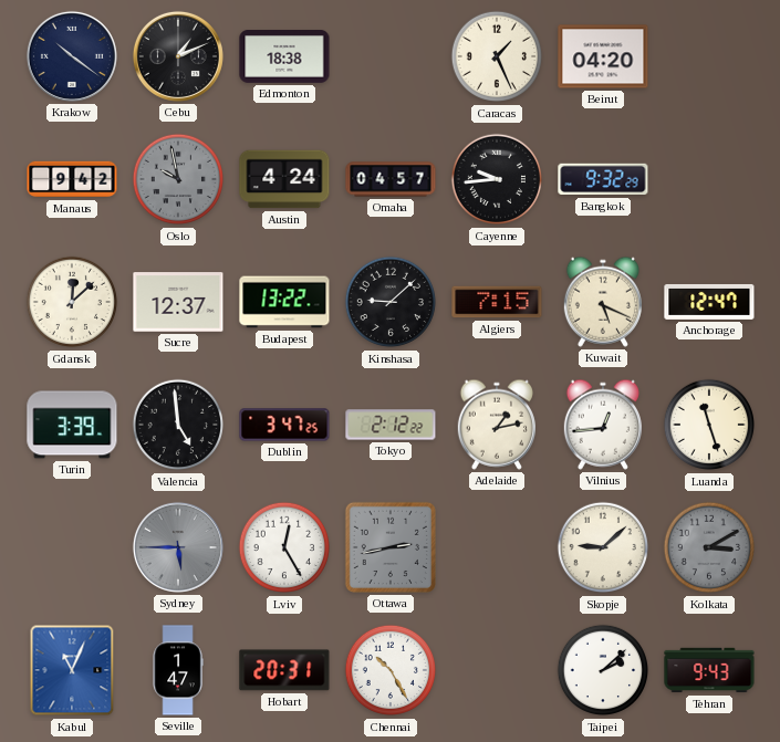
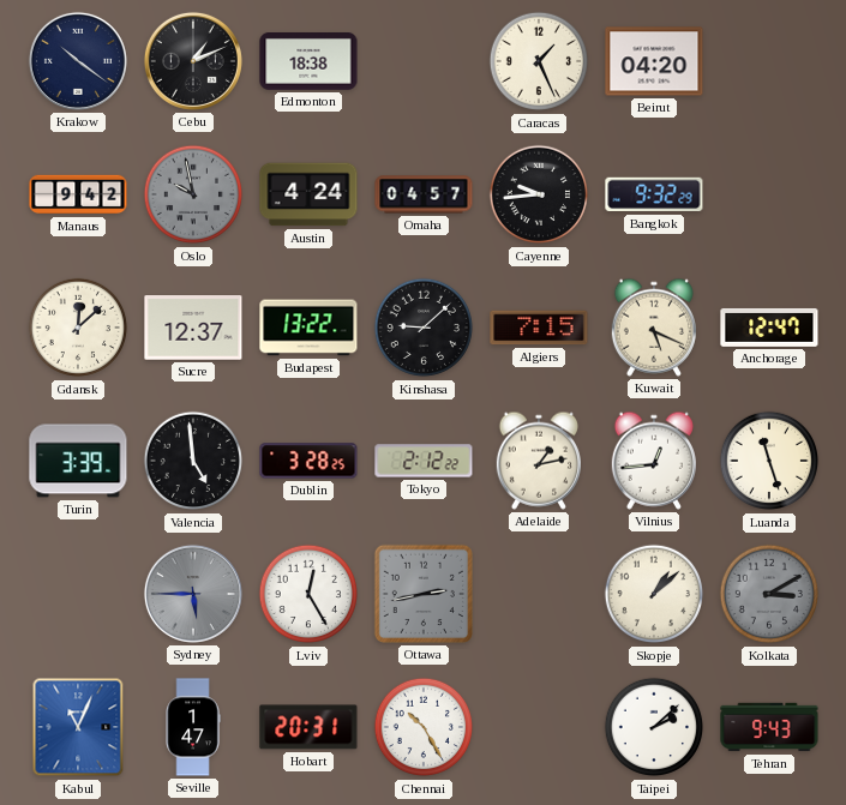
Dublin: 3:47 -> 3:28
Skopje: 9:08 -> 1:08
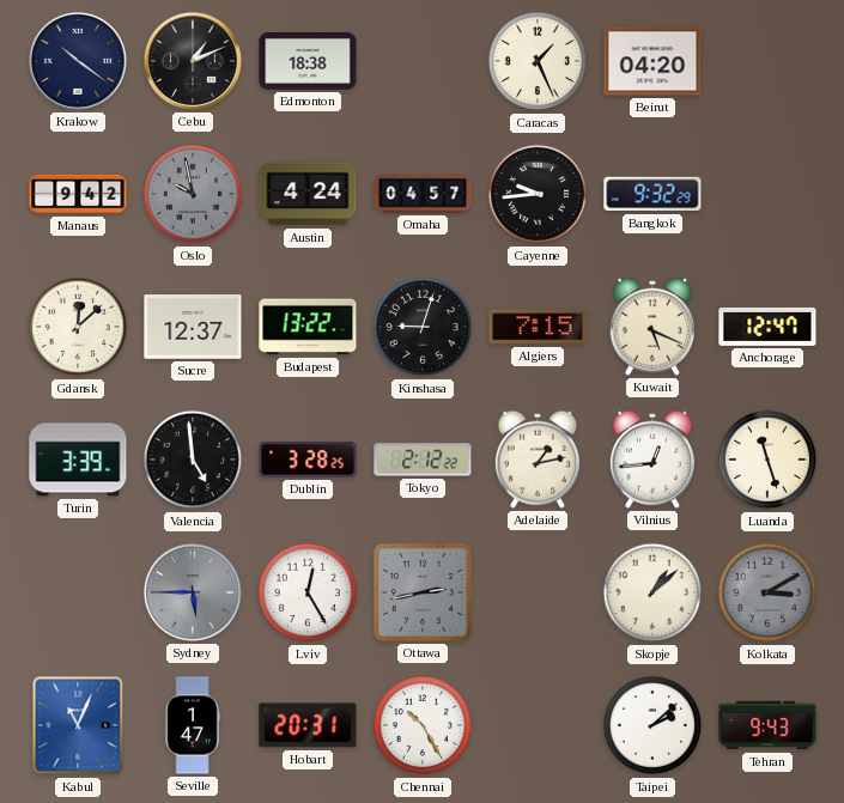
Kinshasa: 9:08 -> 9:03
